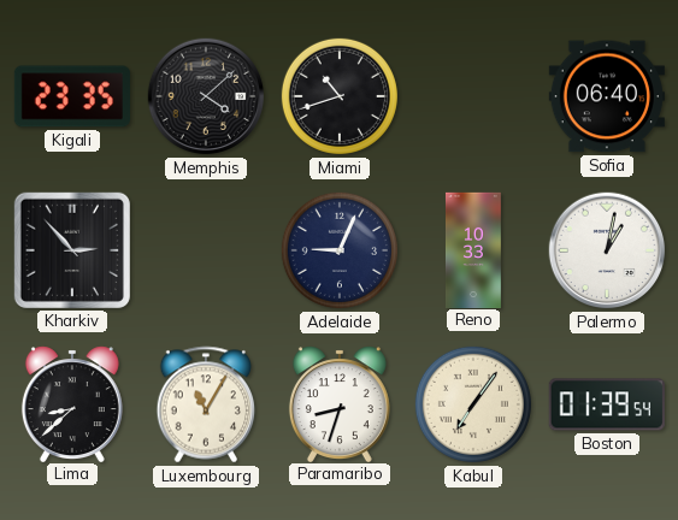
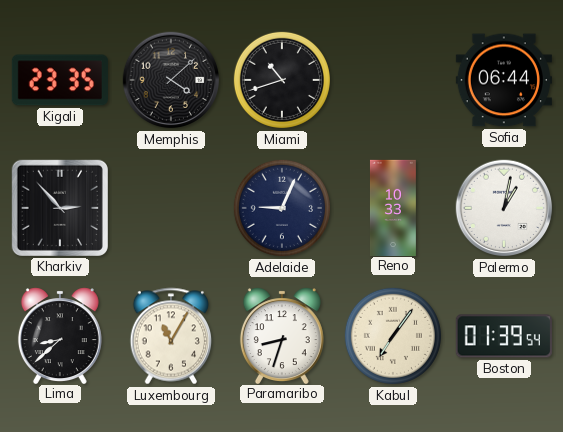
Sofia: 06:40 -> 06:44
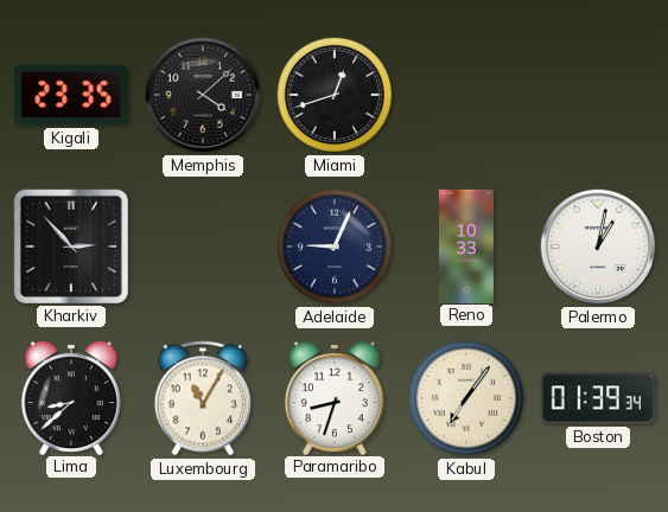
Miami: 10:42 -> 12:42
Sofia: 06:44 -> none
Boston: 01:39:54 -> 01:39:34
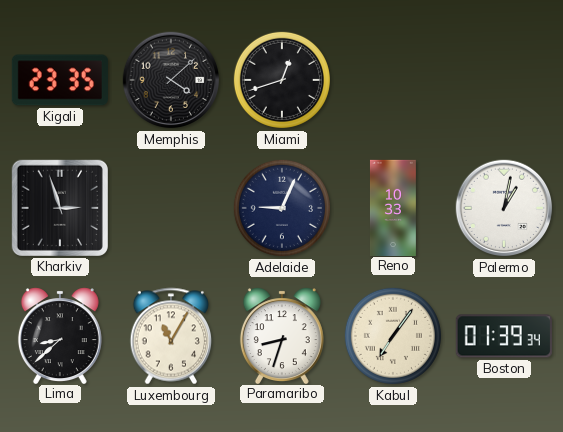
Kharkiv: 2:53 -> 2:57
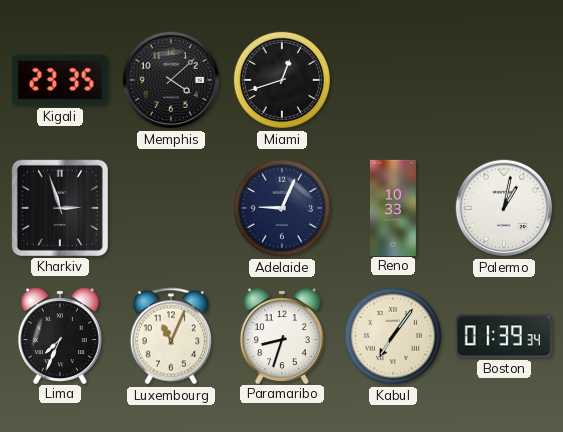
Lima: 8:38 -> 7:34
Luxembourg: 11:05 -> 11:04
